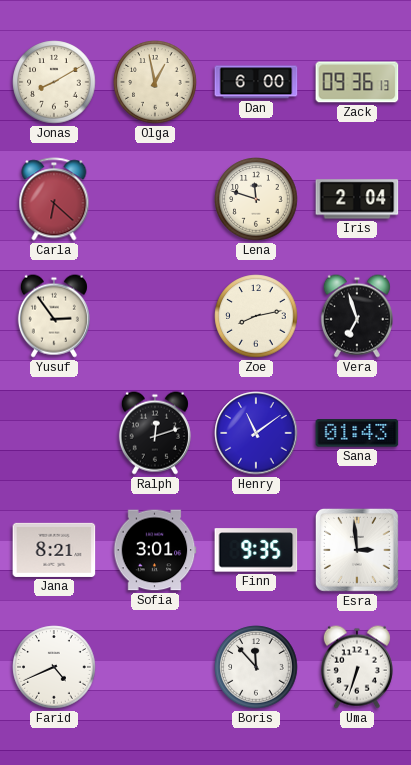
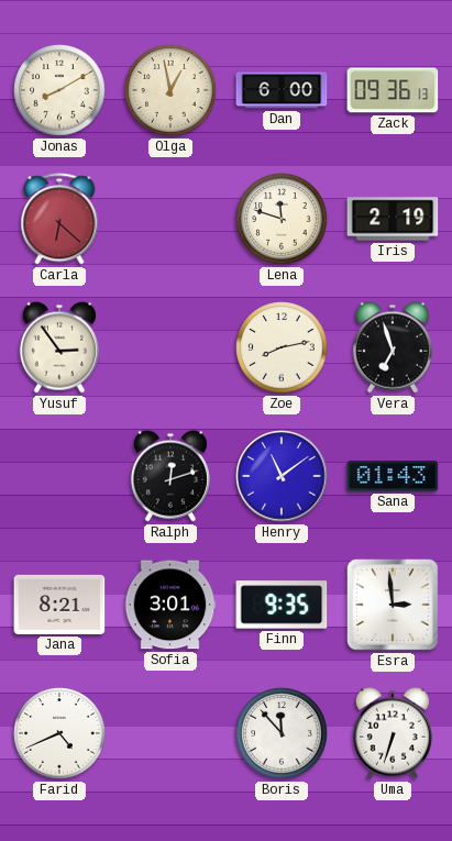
Iris: 2:04 -> 2:19
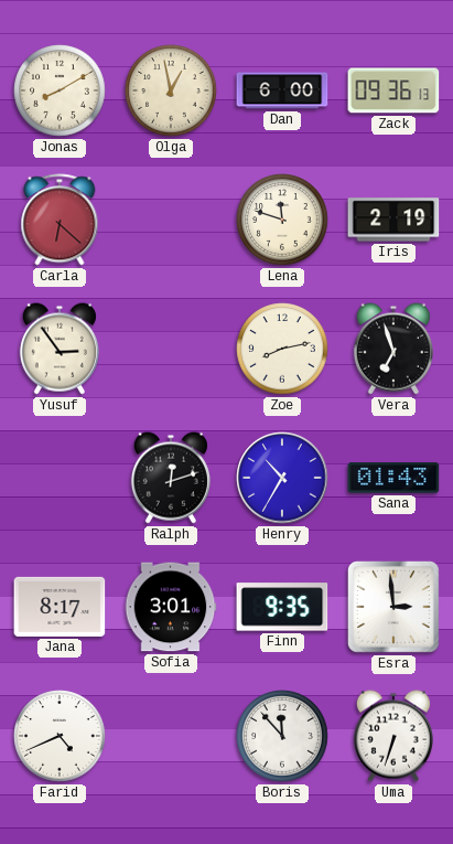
Henry: 11:09 -> 10:35
Jana: 8:21 -> 8:17
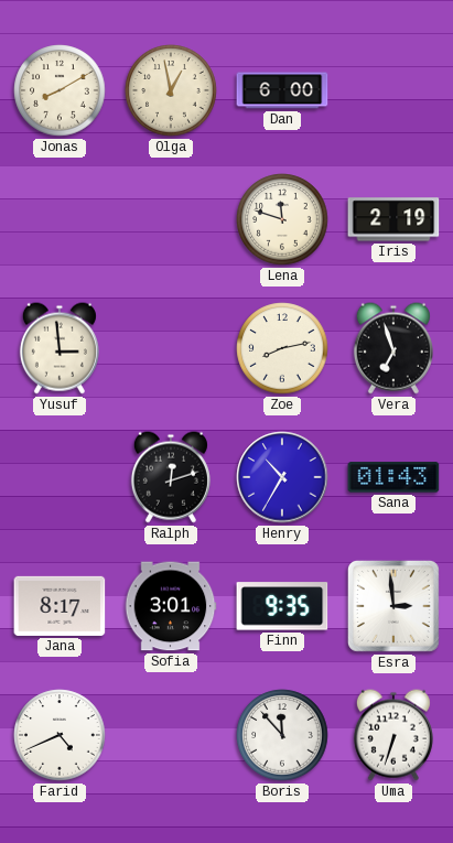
Zack: 09:36 -> none
Carla: 6:22 -> none
Yusuf: 2:54 -> 2:59
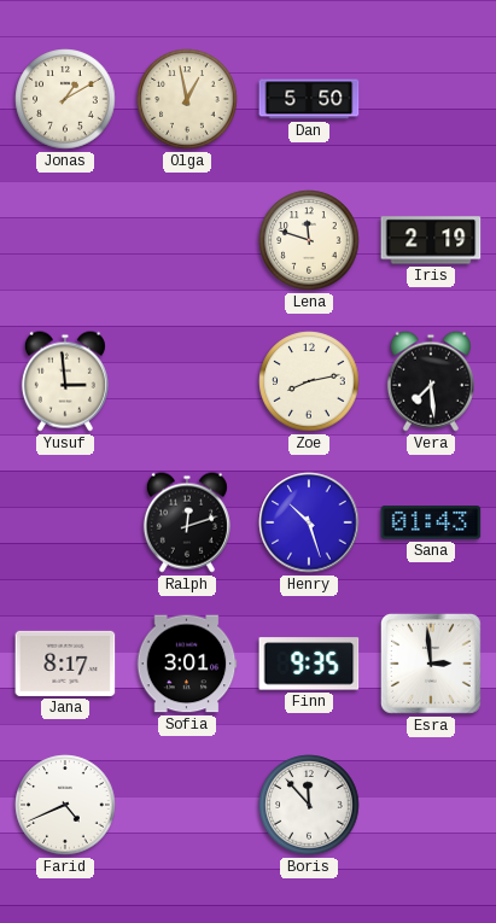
Jonas: 8:10 -> 1:10
Dan: 6:00 -> 5:50
Vera: 6:57 -> 7:29
Henry: 10:35 -> 10:27
Uma: 6:33 -> none
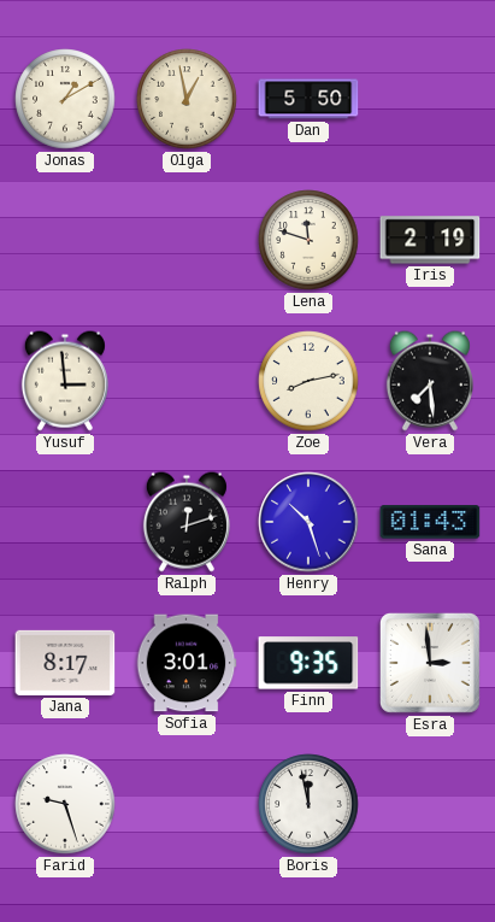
Farid: 4:41 -> 9:27
Boris: 11:53 -> 11:58
